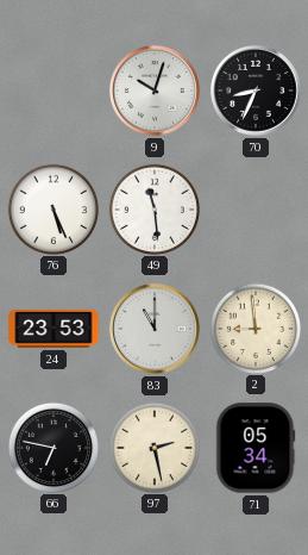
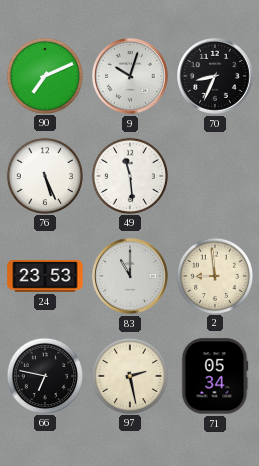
90: none -> 7:11
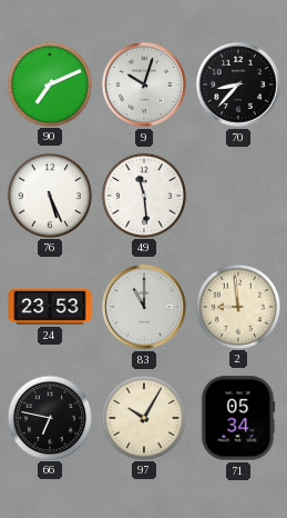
70: 8:34 -> 8:37
97: 2:28 -> 10:05
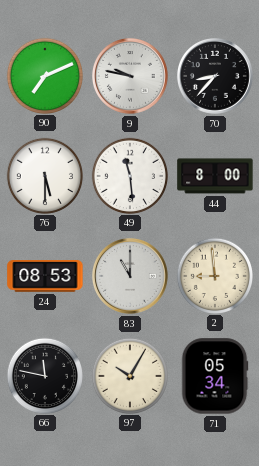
9: 10:03 -> 9:47
76: 5:26 -> 5:30
44: none -> 8:00
24: 23:53 -> 08:53
66: 6:47 -> 11:47
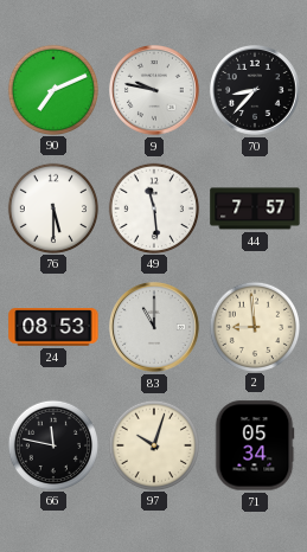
44: 8:00 -> 7:57
97: 10:05 -> 10:03
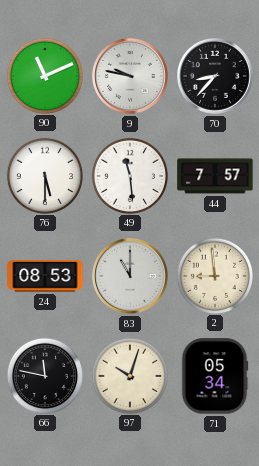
90: 7:11 -> 11:11
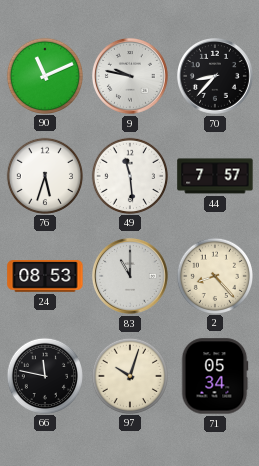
76: 5:30 -> 5:33
2: 8:59 -> 8:23
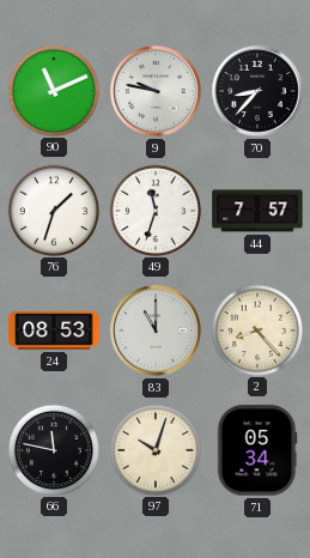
76: 5:33 -> 1:33
49: 11:29 -> 11:33
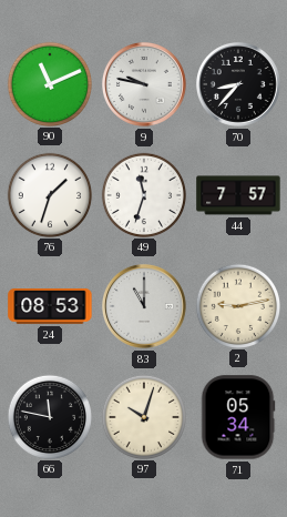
2: 8:23 -> 9:13
